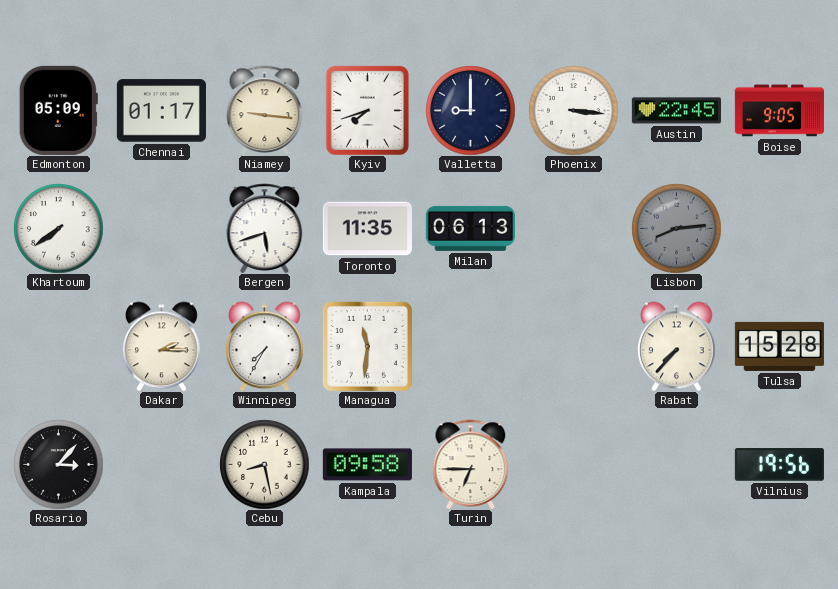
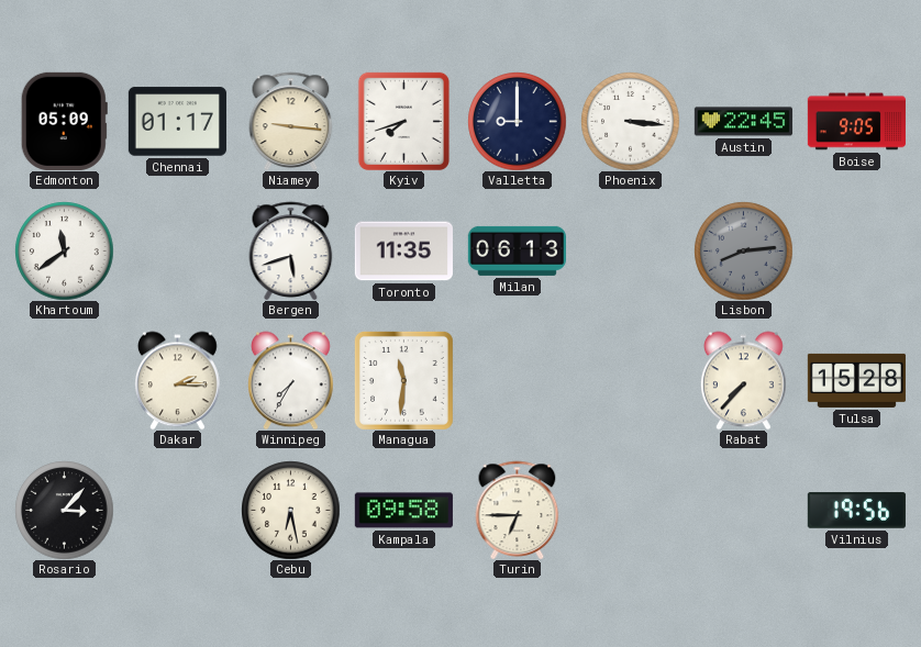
Khartoum: 7:39 -> 11:39
Cebu: 8:28 -> 6:28
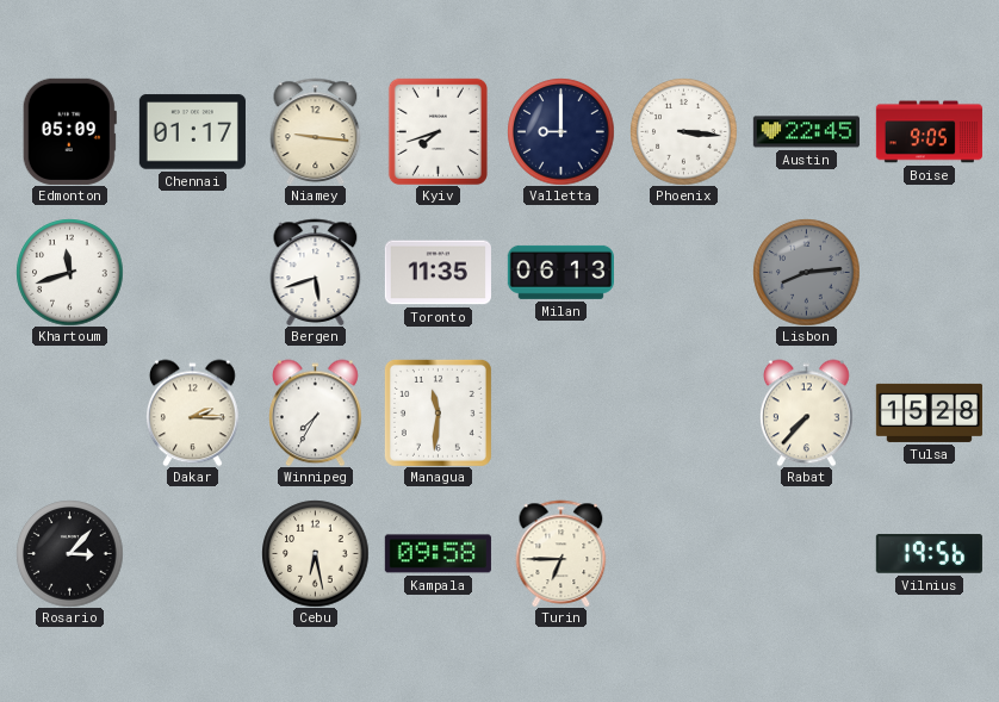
Khartoum: 11:39 -> 11:42
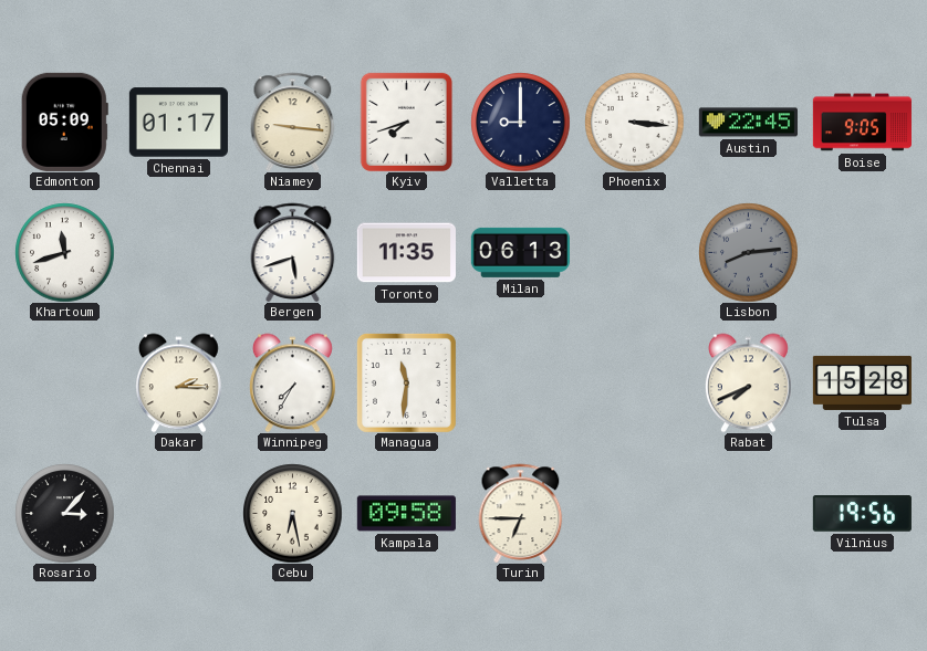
Rabat: 7:37 -> 7:41
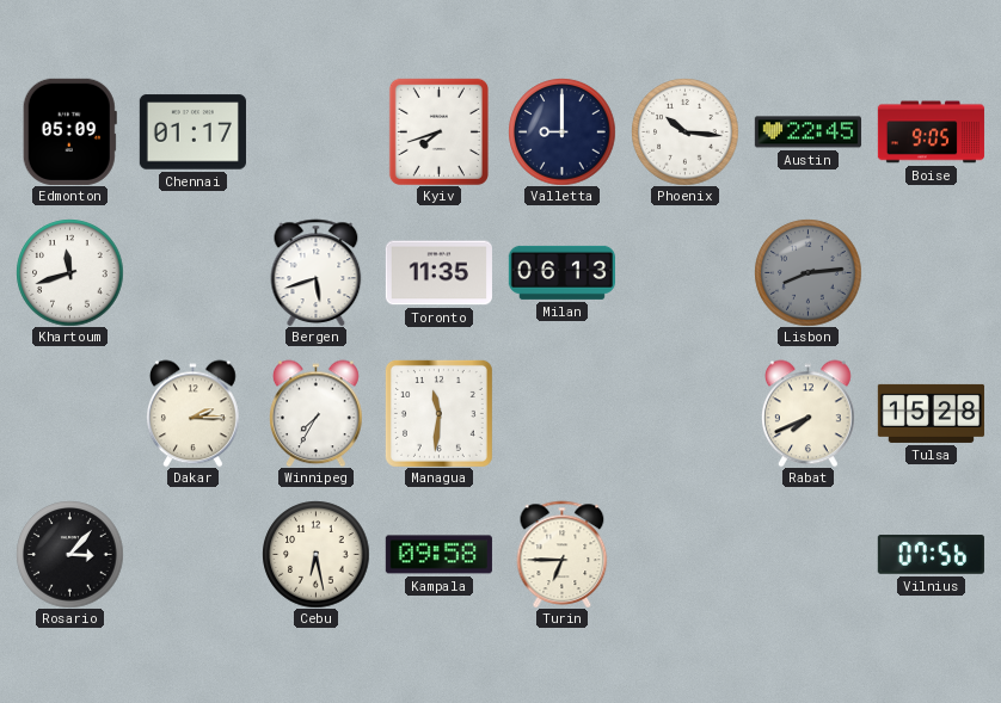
Niamey: 9:16 -> none
Phoenix: 3:16 -> 10:16
Vilnius: 19:56 -> 07:56
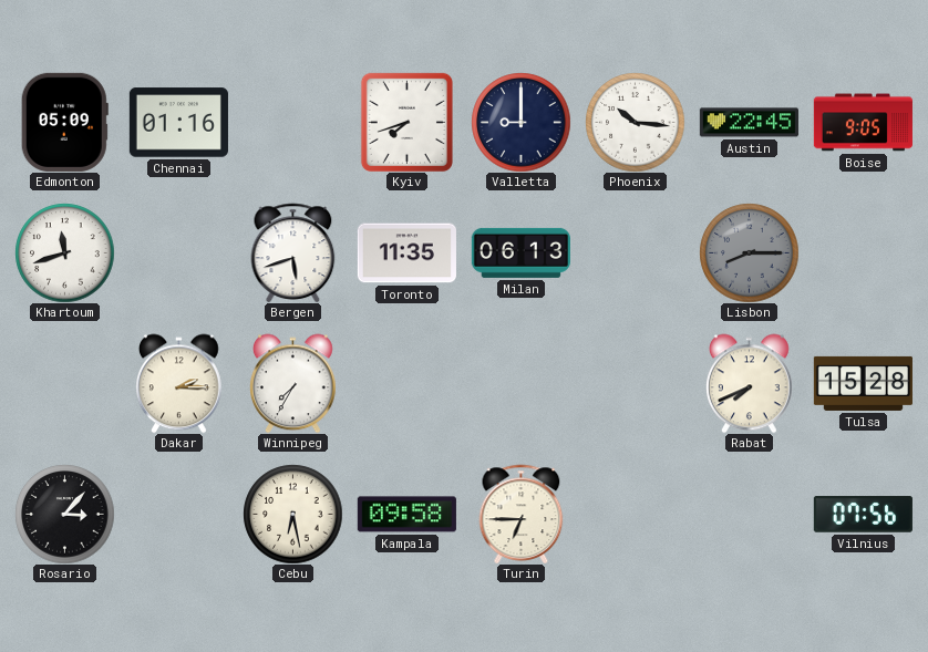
Chennai: 01:17 -> 01:16
Lisbon: 8:14 -> 8:15
Managua: 11:31 -> none
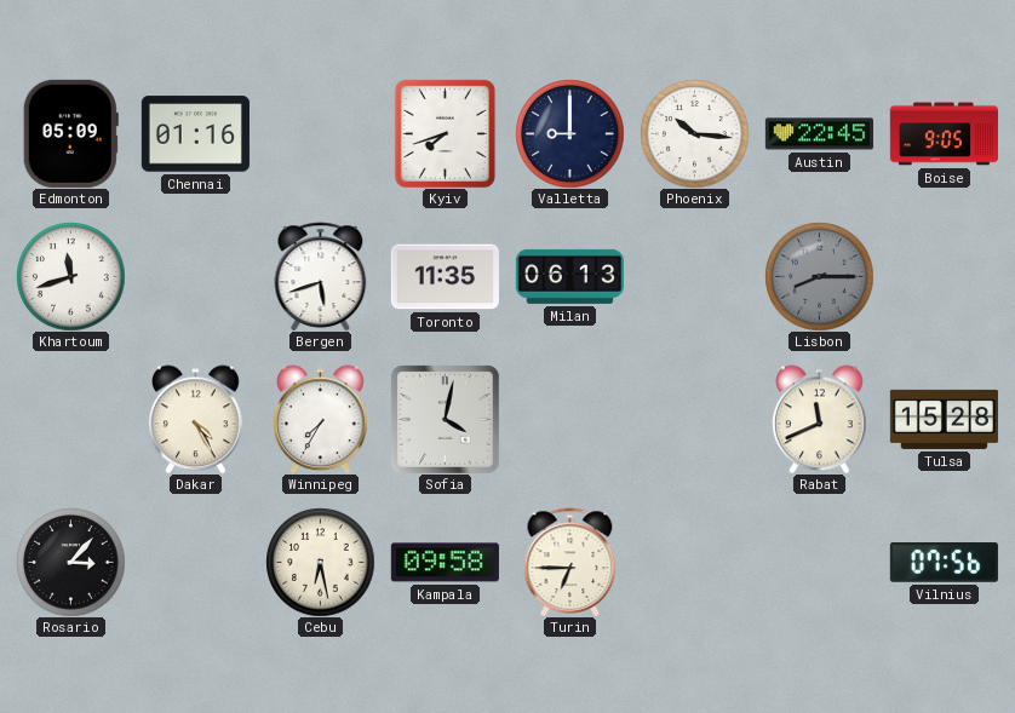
Dakar: 2:15 -> 4:25
Sofia: none -> 4:02
Rabat: 7:41 -> 11:41
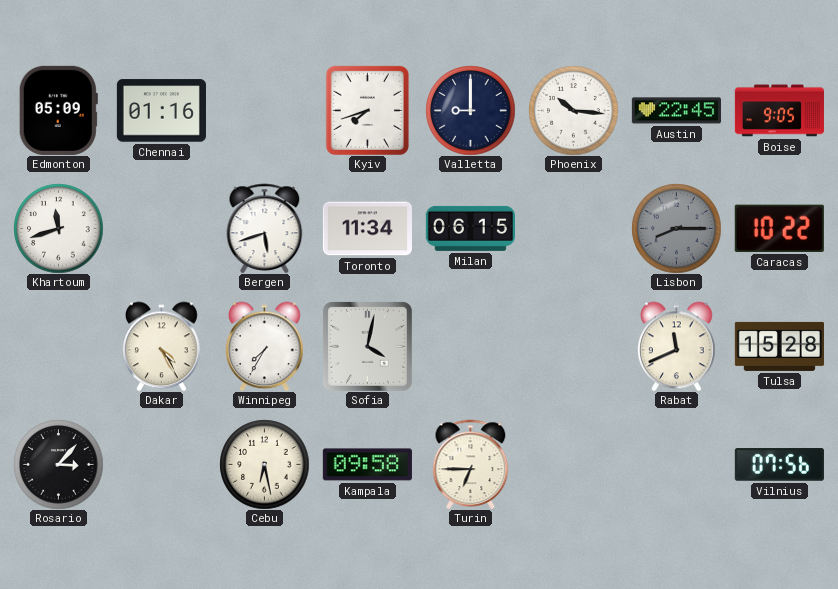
Toronto: 11:35 -> 11:34
Milan: 06:13 -> 06:15
Caracas: none -> 10:22
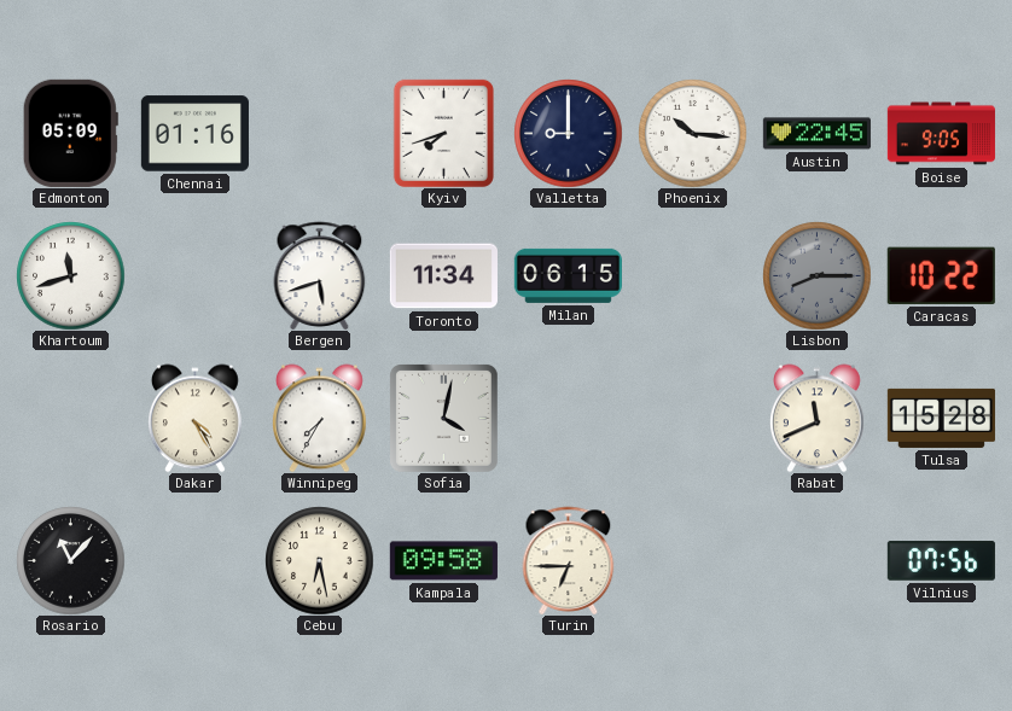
Rosario: 3:07 -> 11:07
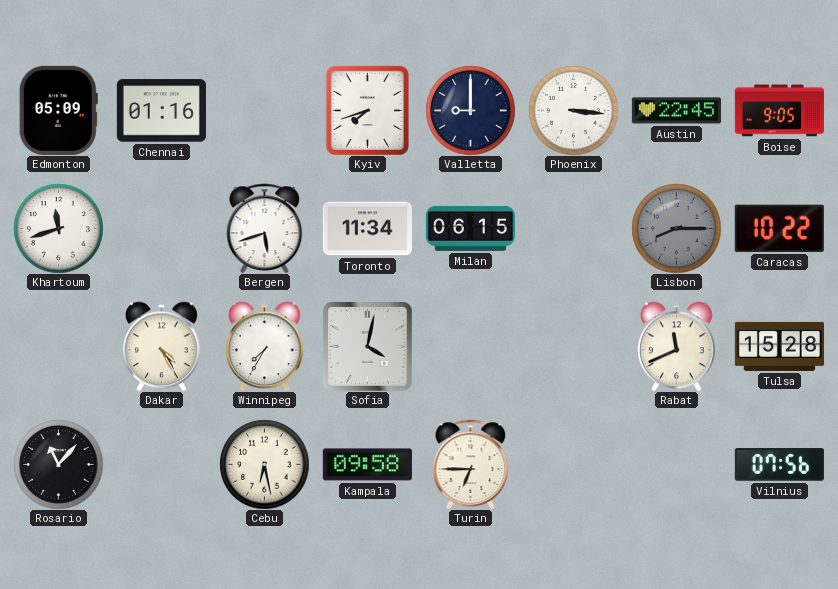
Phoenix: 10:16 -> 3:16
